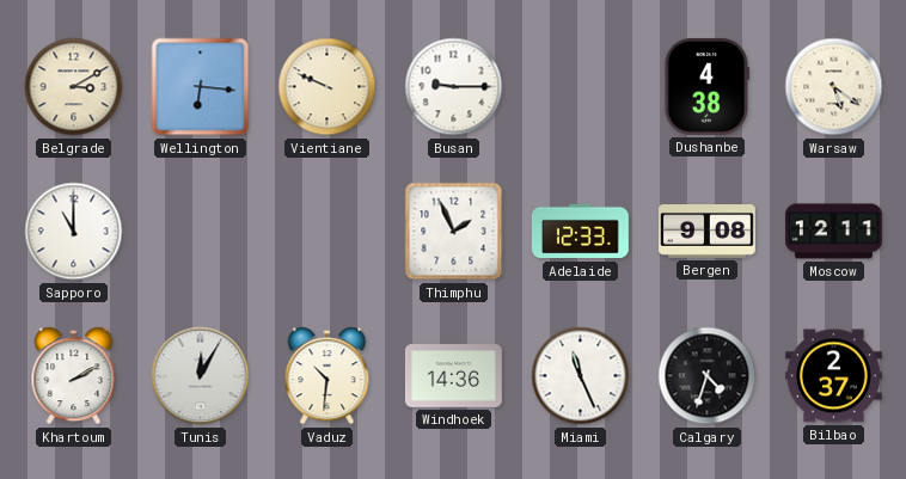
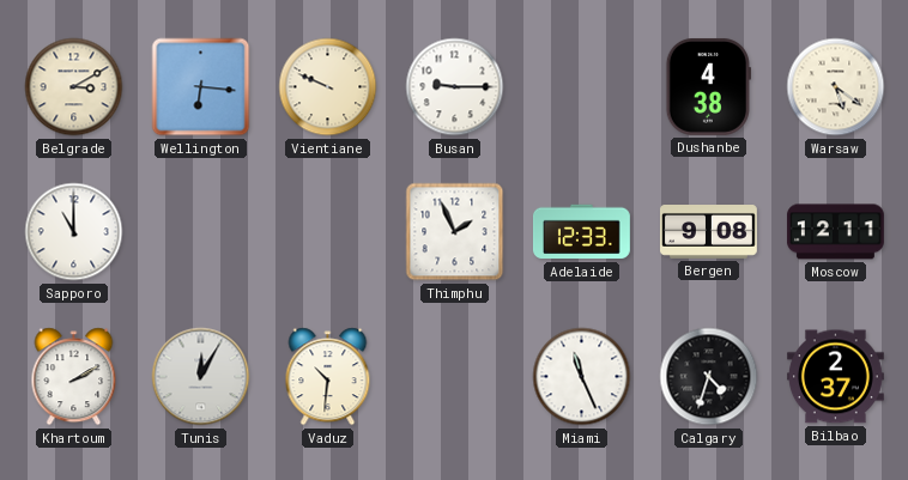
Windhoek: 14:36 -> none
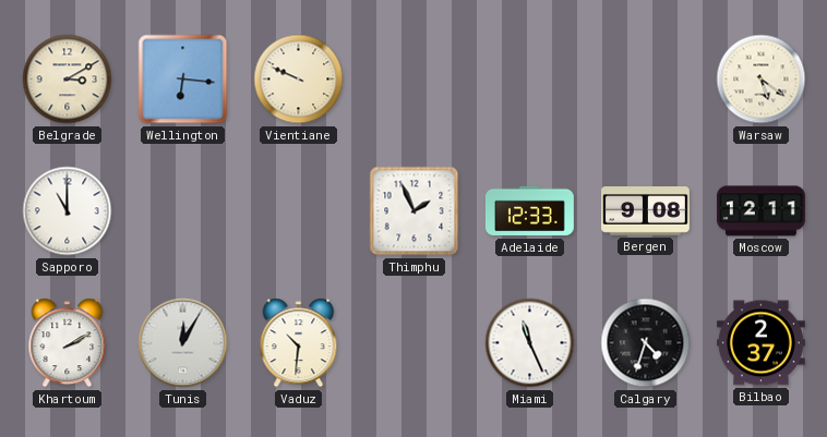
Busan: 9:15 -> none
Dushanbe: 4:38 -> none
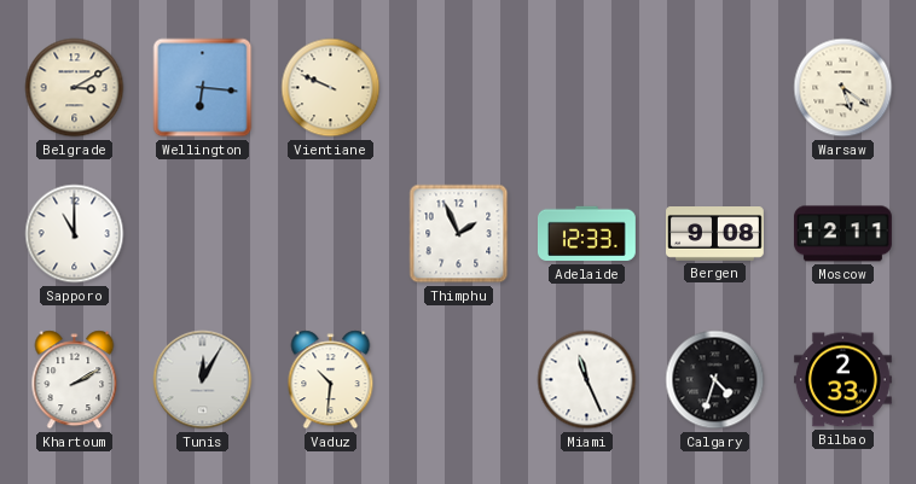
Bilbao: 2:37 -> 2:33
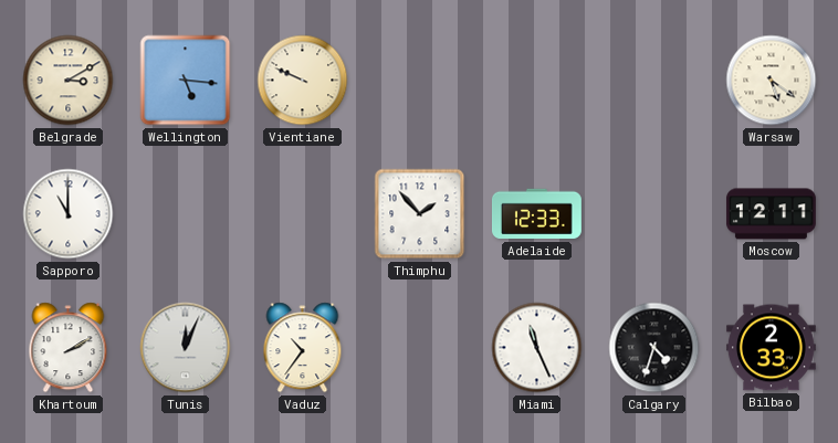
Wellington: 6:16 -> 5:16
Thimphu: 1:56 -> 1:53
Bergen: 9:08 -> none
Tunis: 12:05 -> 12:04
Vaduz: 10:31 -> 10:36
